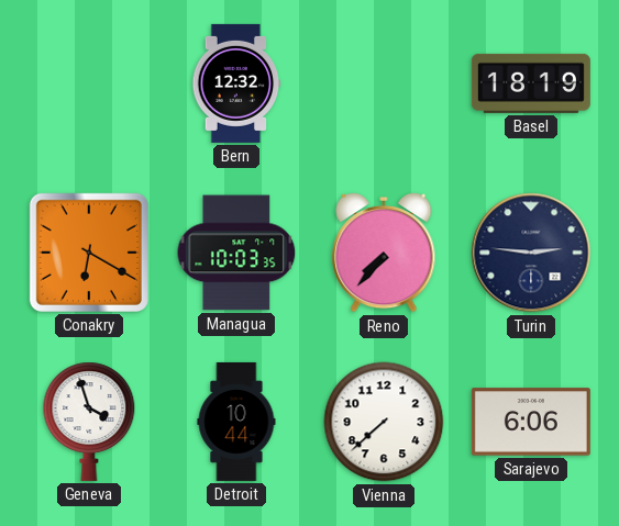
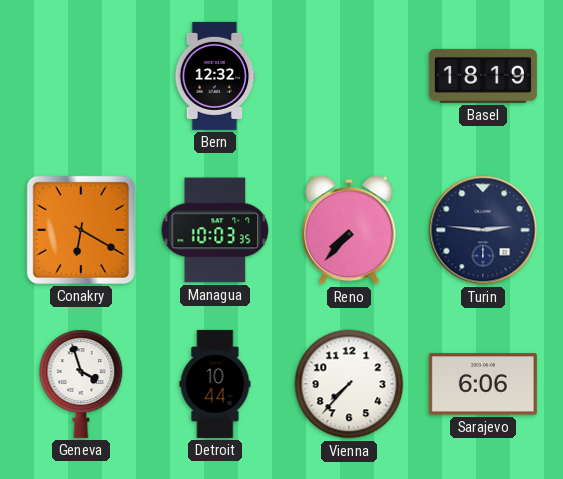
Vienna: 7:38 -> 7:37
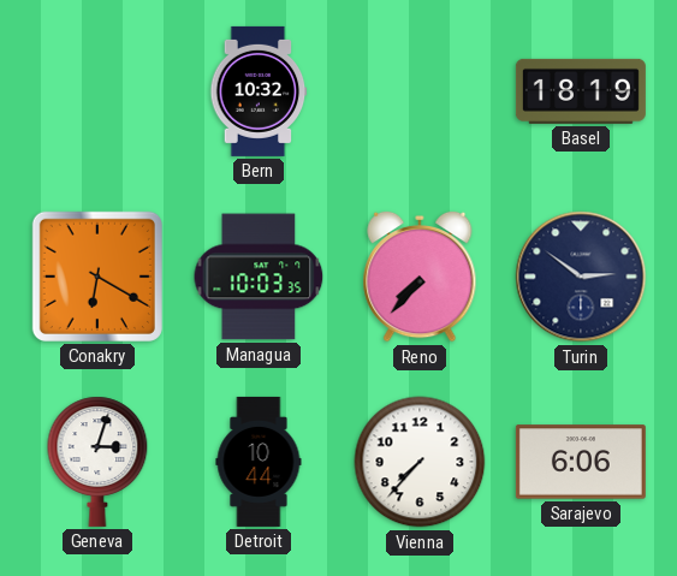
Bern: 12:32 -> 10:32
Turin: 2:46 -> 2:51
Geneva: 3:57 -> 3:03
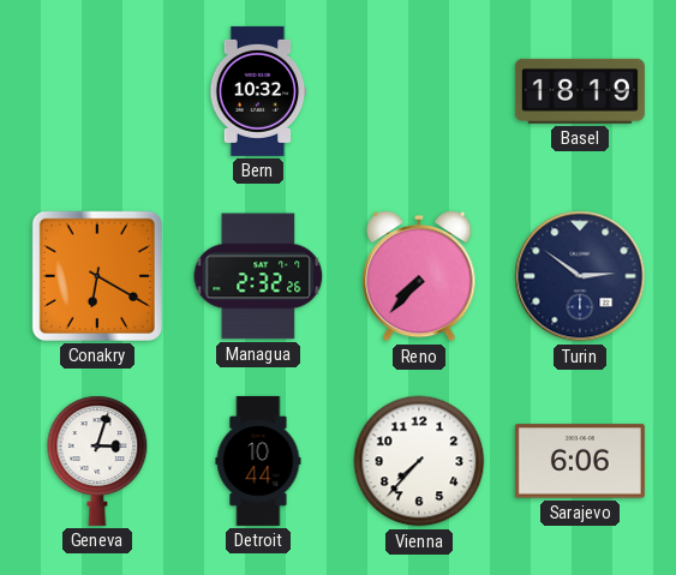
Managua: 10:03 -> 2:32
